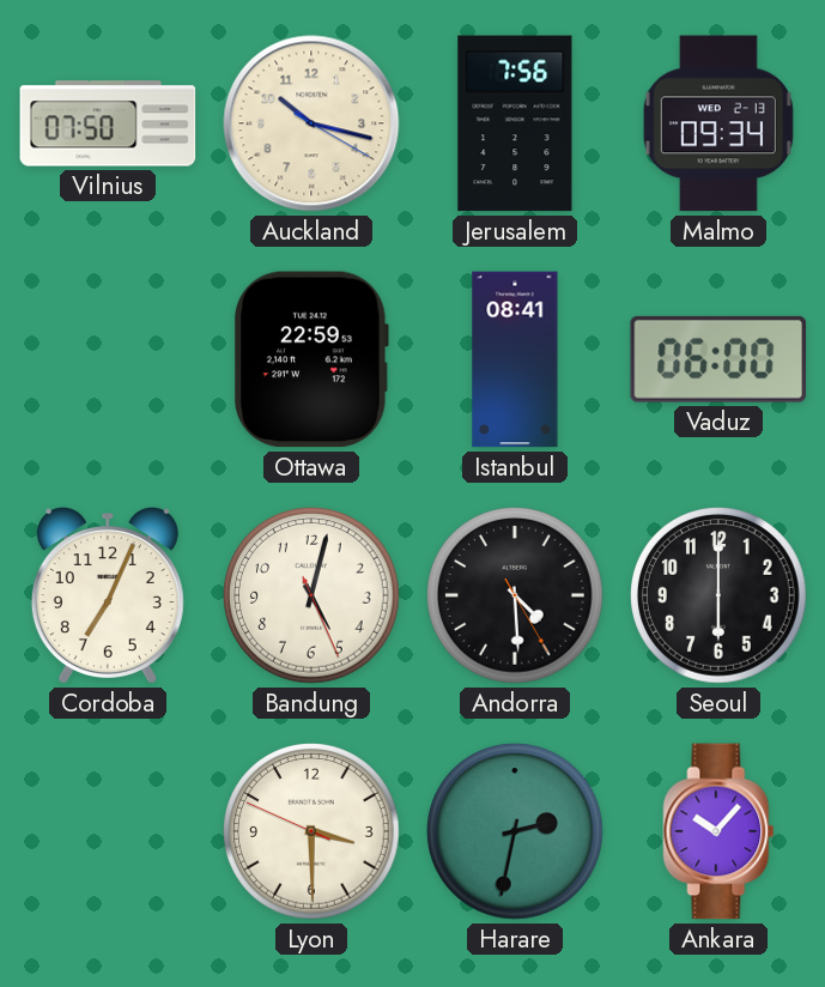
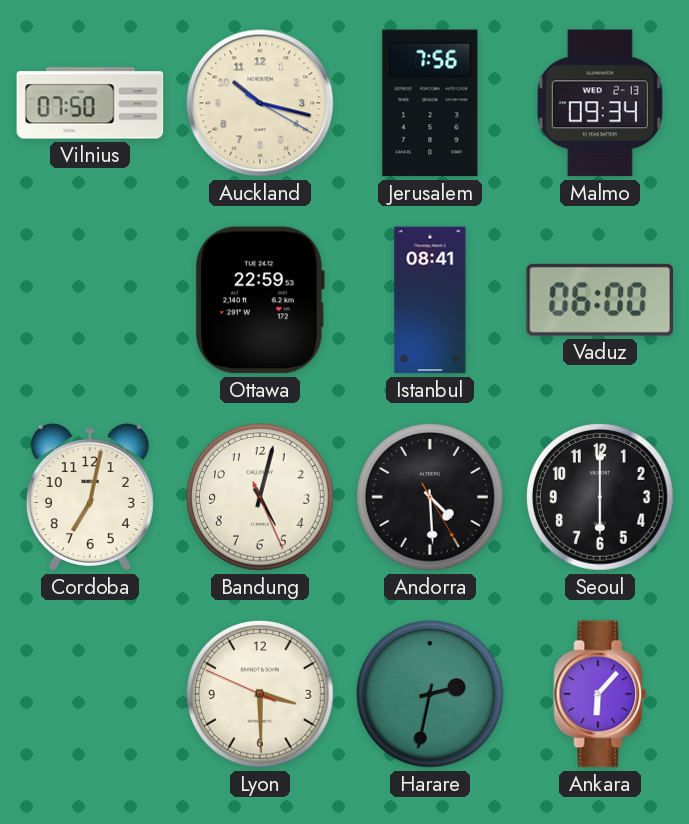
Cordoba: 7:04 -> 7:02
Ankara: 10:07 -> 6:07
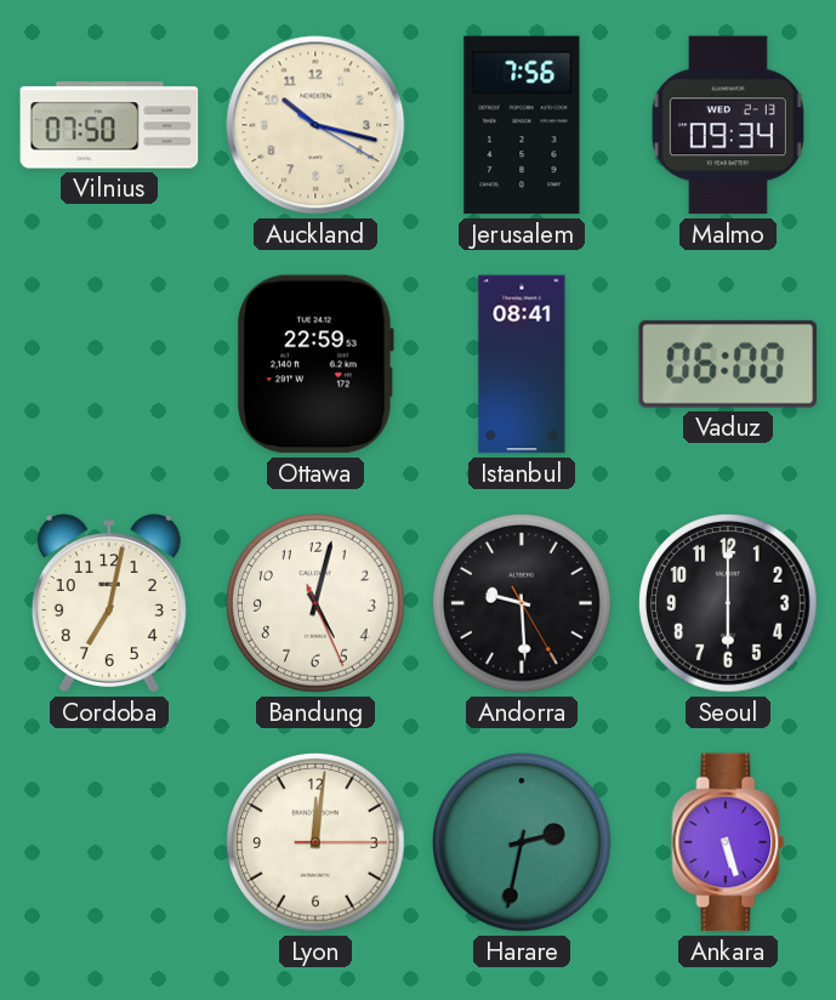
Andorra: 4:29 -> 9:29
Lyon: 3:29 -> 12:01
Ankara: 6:07 -> 5:27
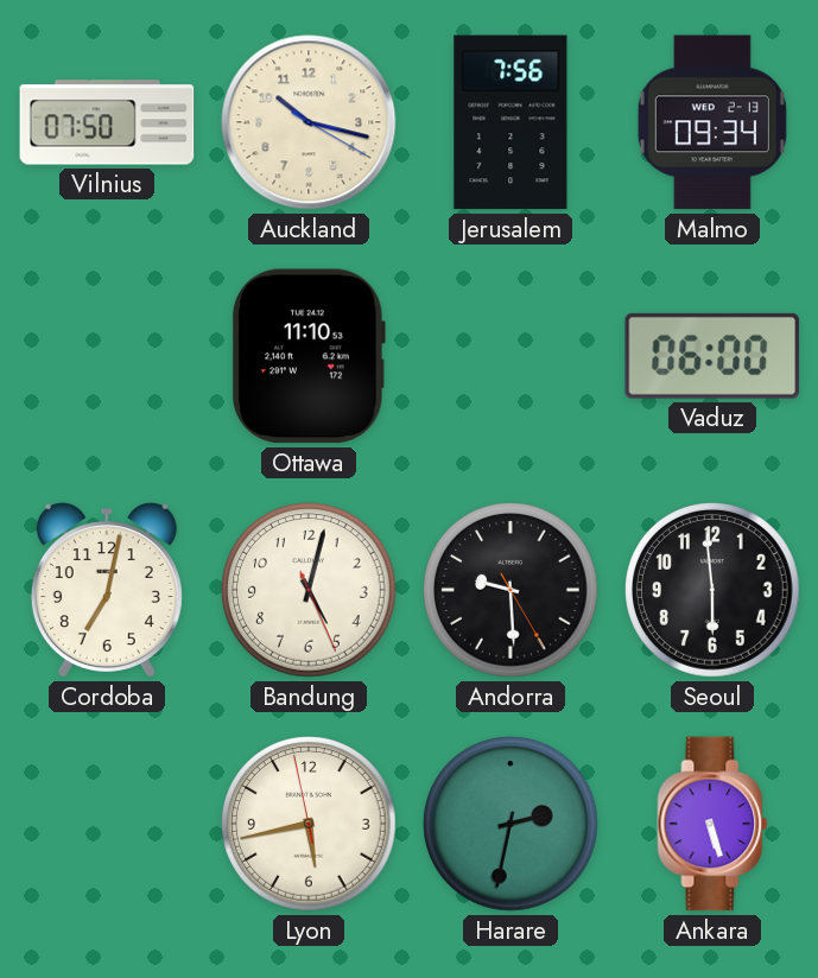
Ottawa: 22:59 -> 11:10
Istanbul: 08:41 -> none
Seoul: 6:00 -> 5:59
Lyon: 12:01 -> 5:42
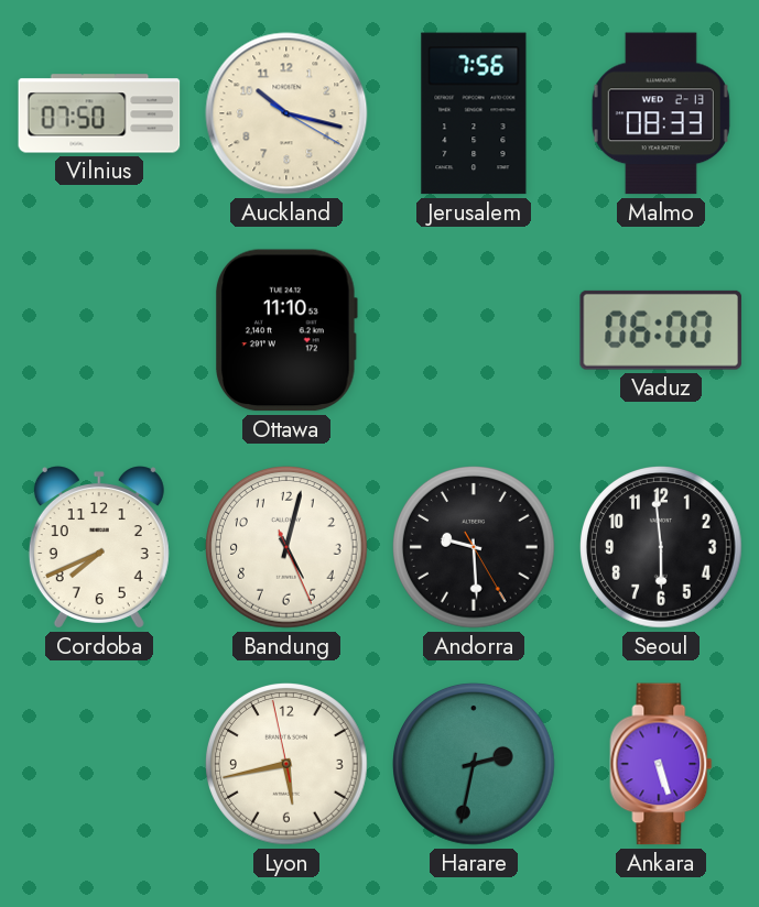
Malmo: 09:34 -> 08:33
Cordoba: 7:02 -> 7:41
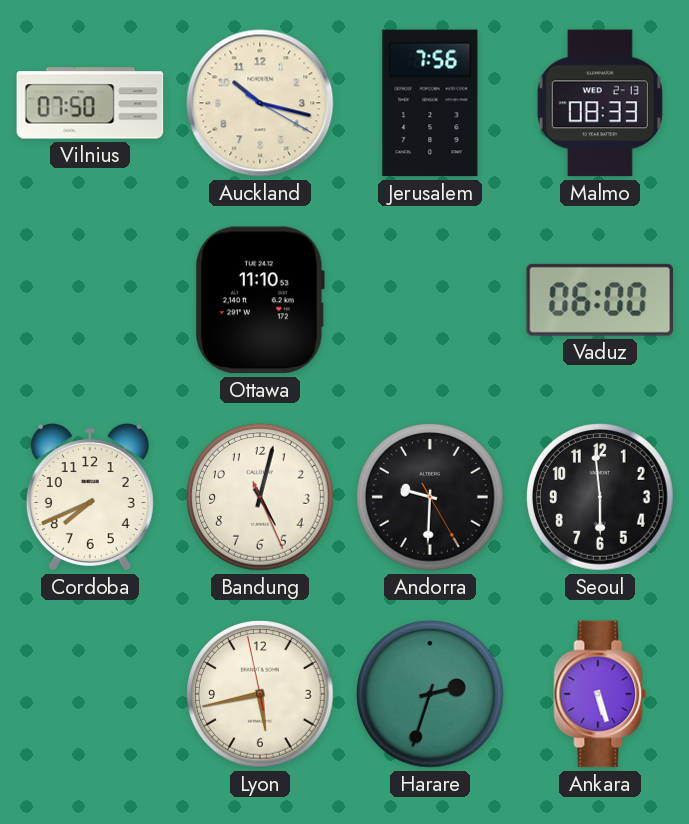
Andorra: 9:29 -> 9:30
Harare: 2:32 -> 2:33
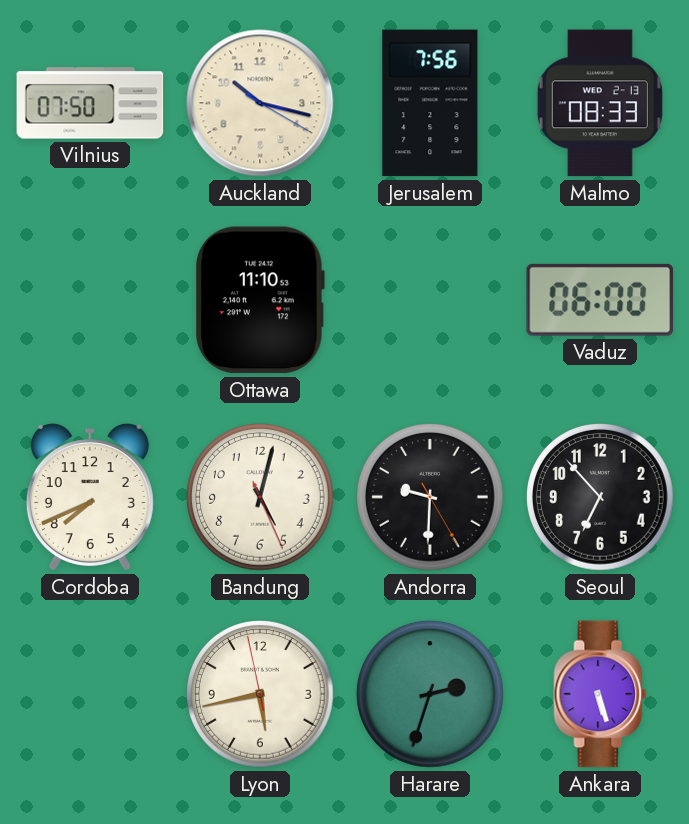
Seoul: 5:59 -> 6:53
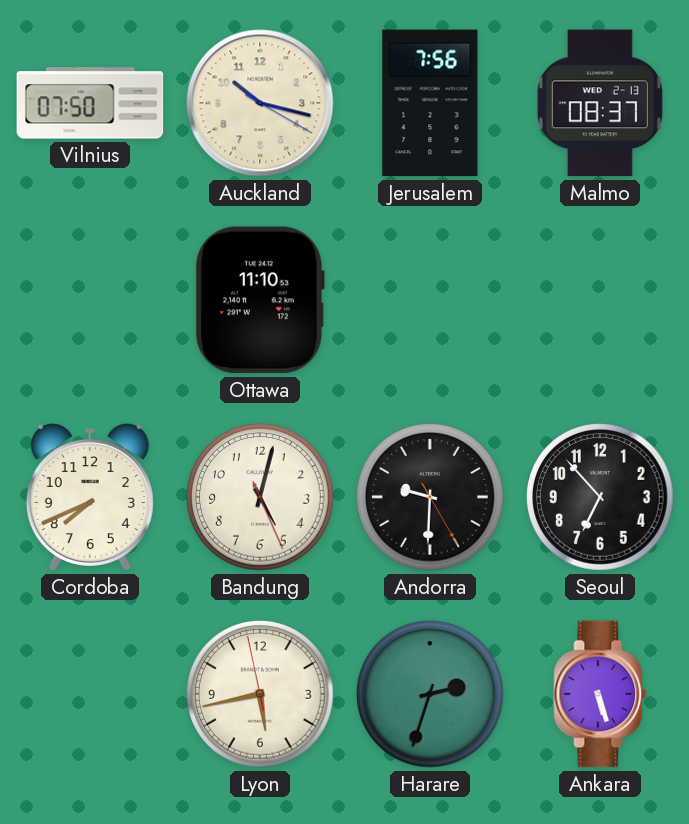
Malmo: 08:33 -> 08:37
Vaduz: 06:00 -> none
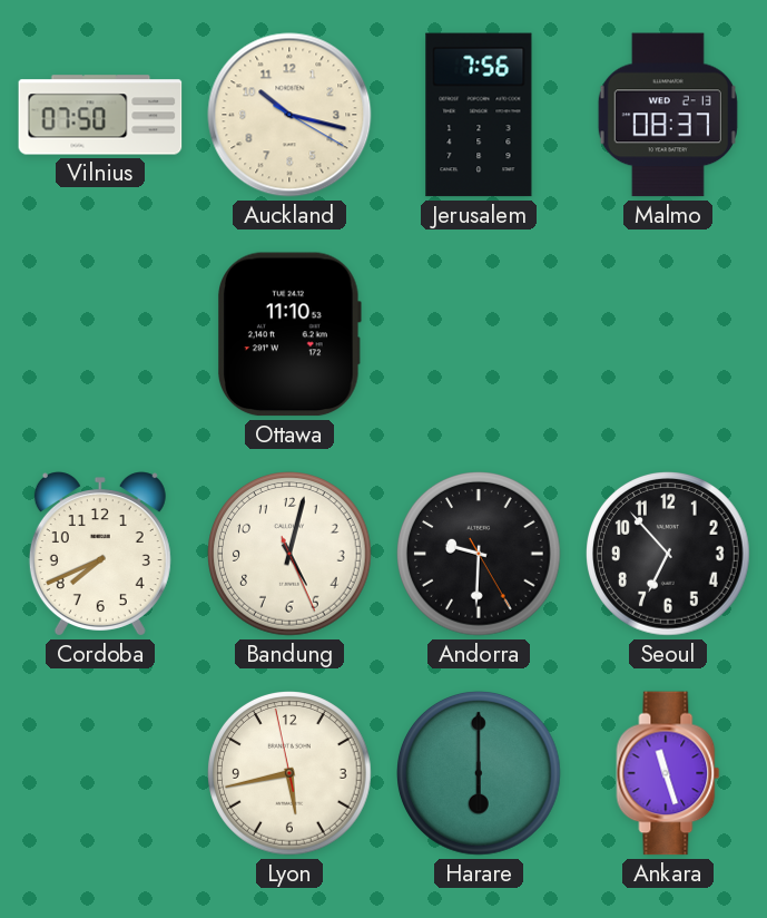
Harare: 2:33 -> 6:00
Ankara: 5:27 -> 11:27
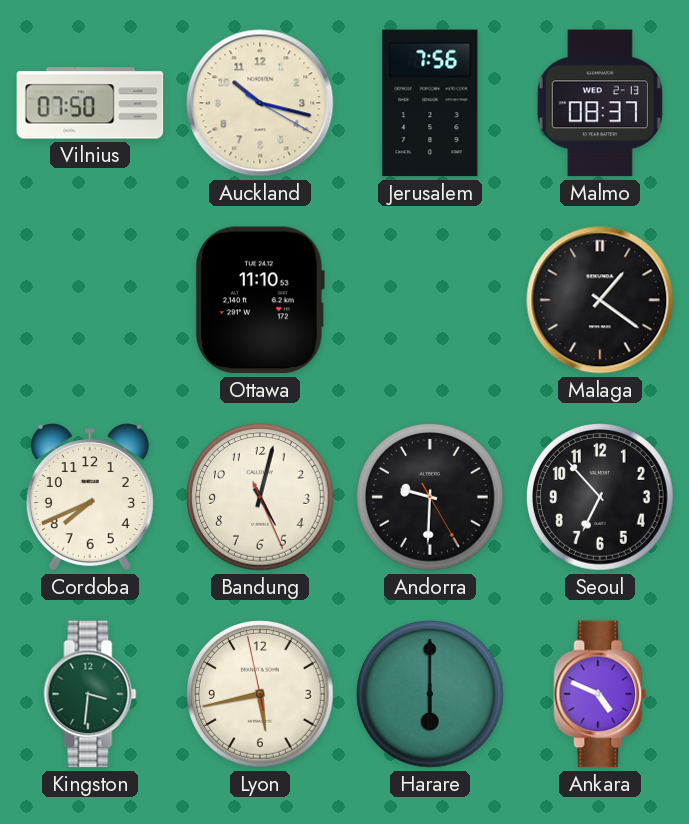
Malaga: none -> 1:21
Kingston: none -> 3:31
Ankara: 11:27 -> 4:49
